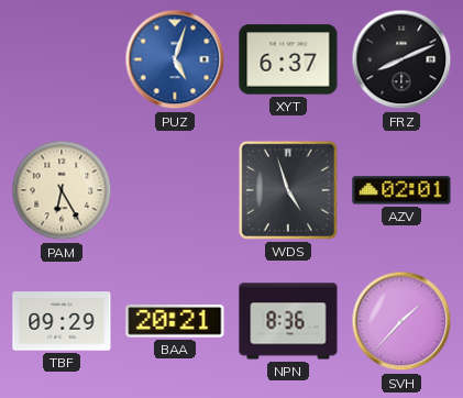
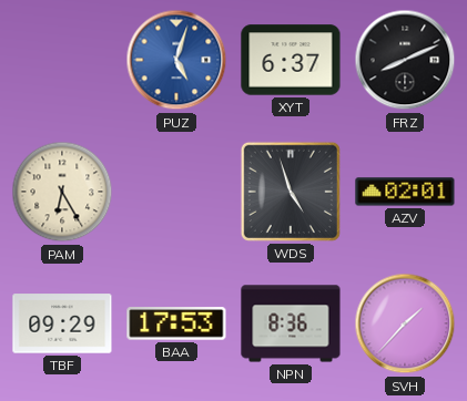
BAA: 20:21 -> 17:53
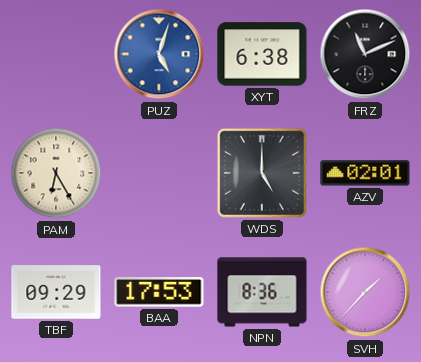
XYT: 6:37 -> 6:38
FRZ: 8:11 -> 11:11
WDS: 4:57 -> 5:00
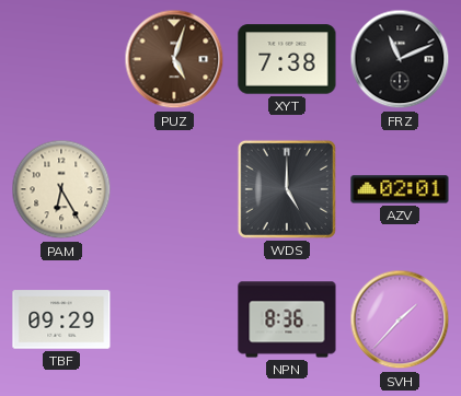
PUZ dial: blue -> brown
XYT: 6:38 -> 7:38
BAA: 17:53 -> none
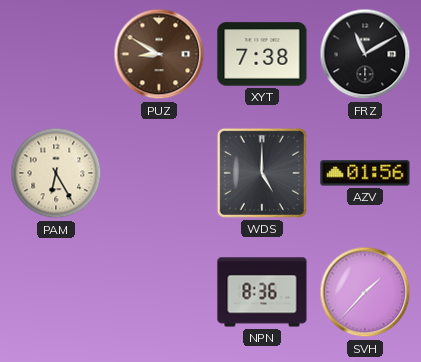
PUZ: 5:03 -> 8:50
FRZ: 11:11 -> 11:10
AZV: 02:01 -> 01:56
TBF: 09:29 -> none
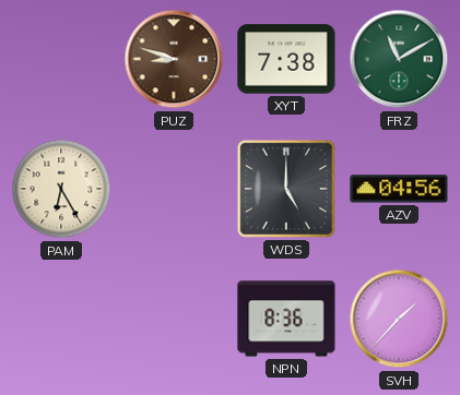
PUZ: 8:50 -> 8:48
FRZ dial: black -> green
AZV: 01:56 -> 04:56
